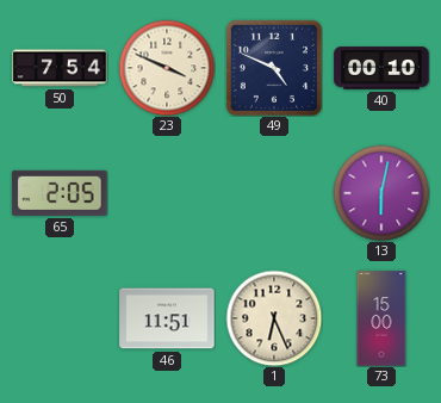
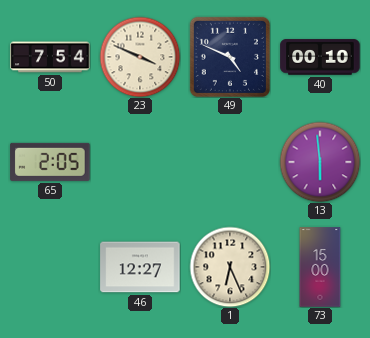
13: 6:02 -> 5:59
46: 11:51 -> 12:27
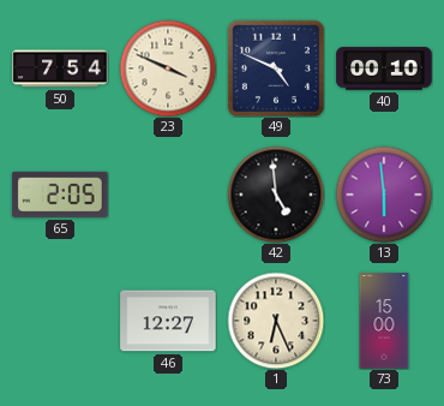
42: none -> 4:59
